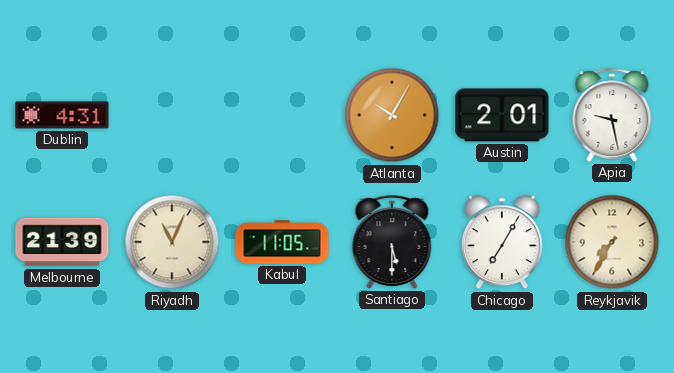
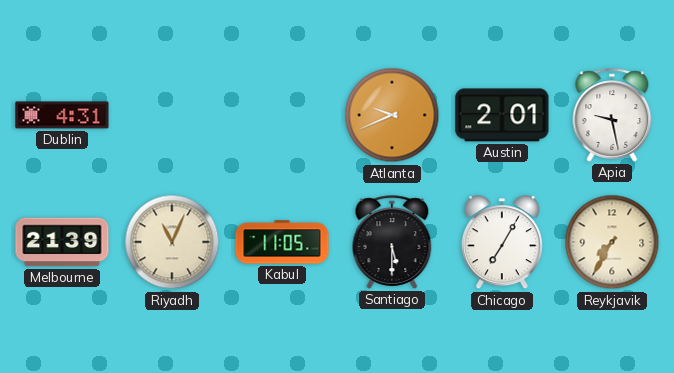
Atlanta: 10:05 -> 9:41
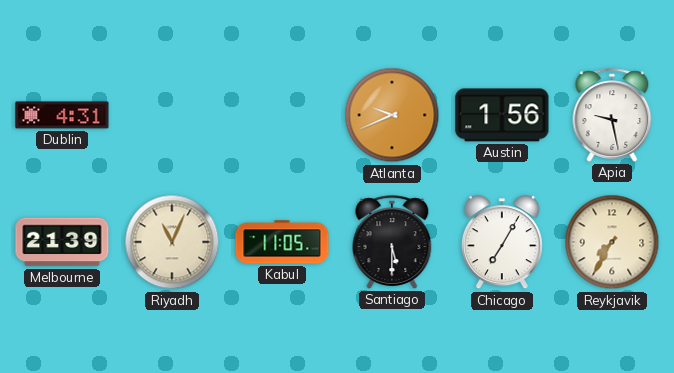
Austin: 2:01 -> 1:56
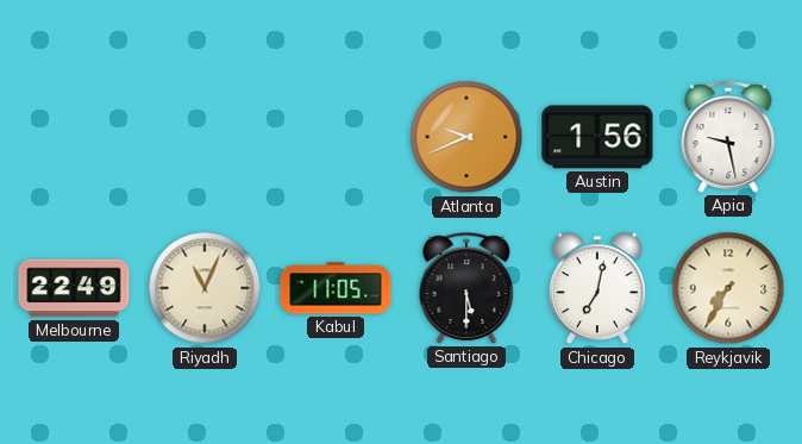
Dublin: 4:31 -> none
Melbourne: 21:39 -> 22:49
Chicago: 7:05 -> 7:02
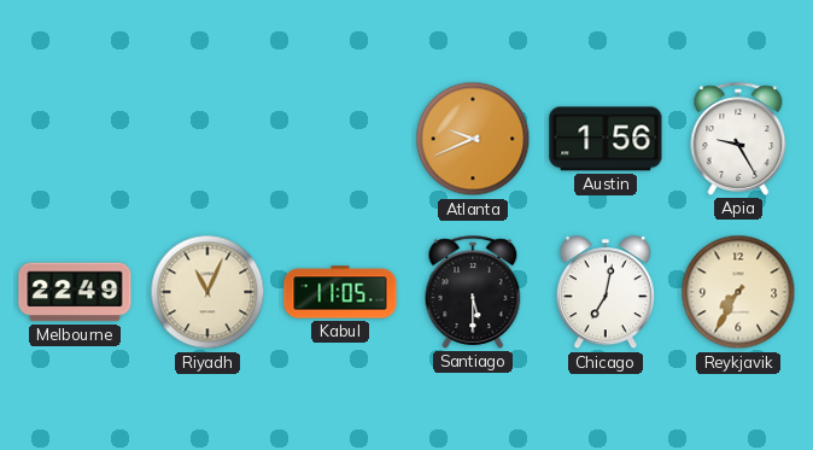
Apia: 9:28 -> 9:25
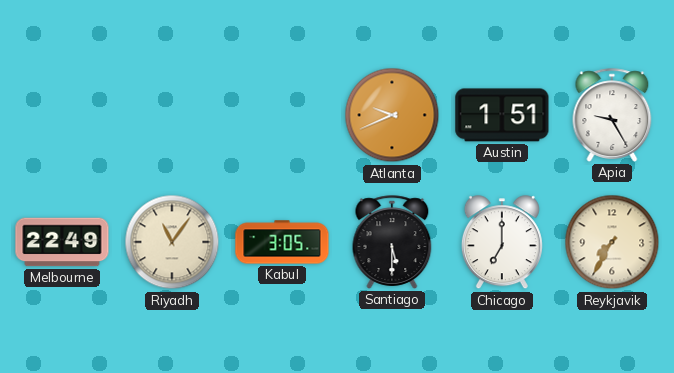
Austin: 1:56 -> 1:51
Riyadh: 11:04 -> 11:06
Kabul: 11:05 -> 3:05
Chicago: 7:02 -> 7:00
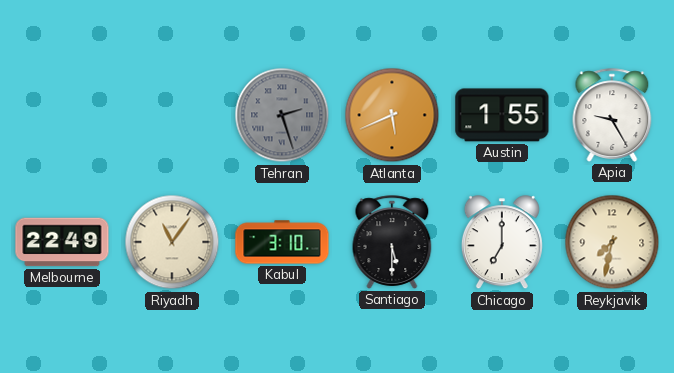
Tehran: none -> 2:27
Atlanta: 9:41 -> 5:41
Austin: 1:51 -> 1:55
Kabul: 3:05 -> 3:10
Reykjavik: 7:35 -> 7:32
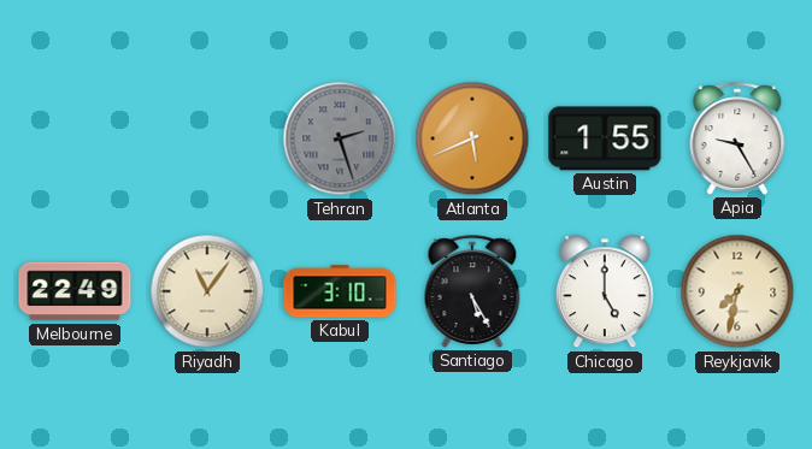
Santiago: 5:30 -> 5:25
Chicago: 7:00 -> 5:00
